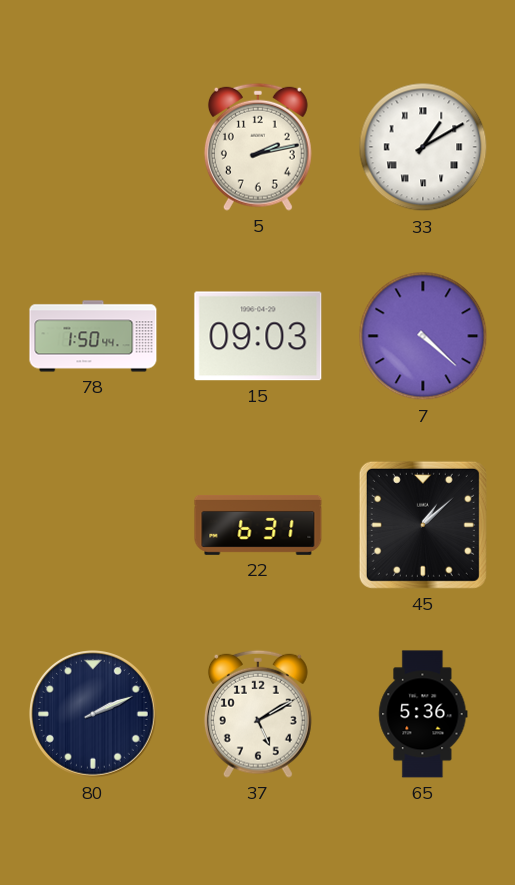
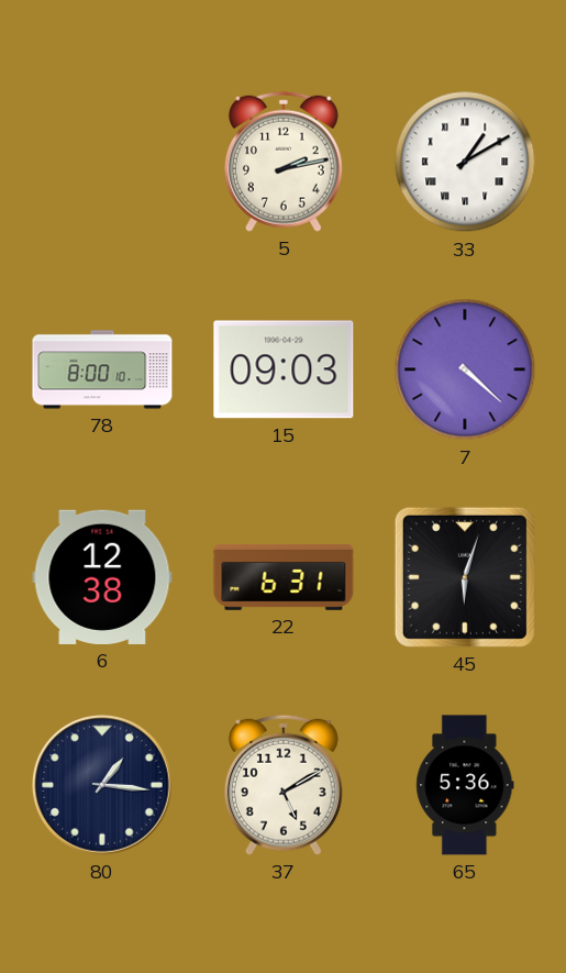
78: 1:50 -> 8:00
6: none -> 12:38
45: 1:08 -> 6:03
80: 2:11 -> 1:16
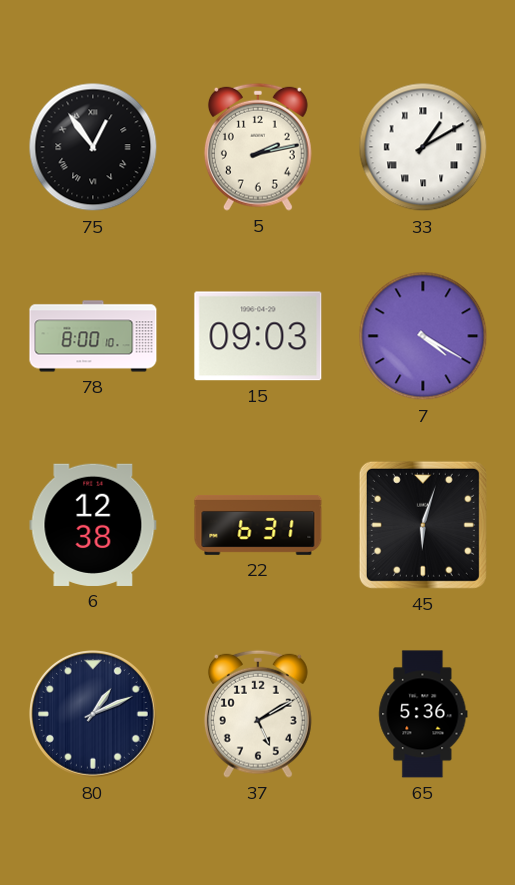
75: none -> 12:54
7: 4:22 -> 4:20
80: 1:16 -> 1:11
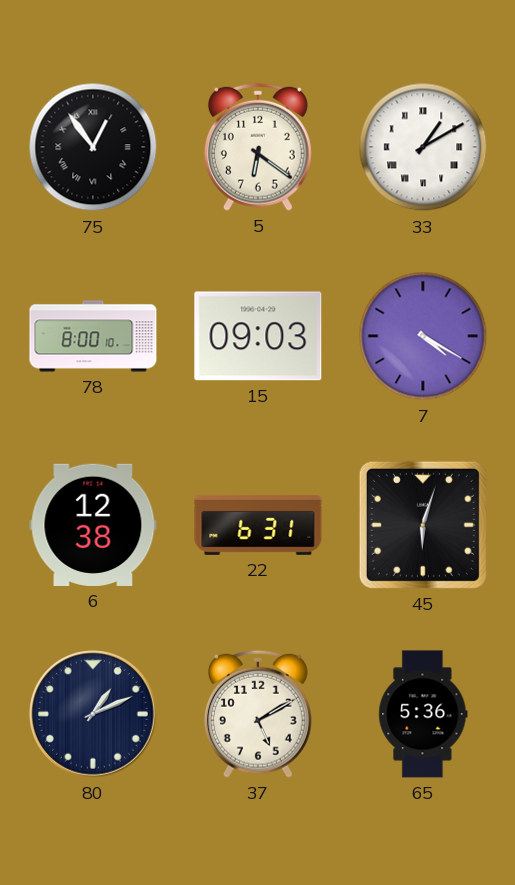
5: 2:13 -> 6:21
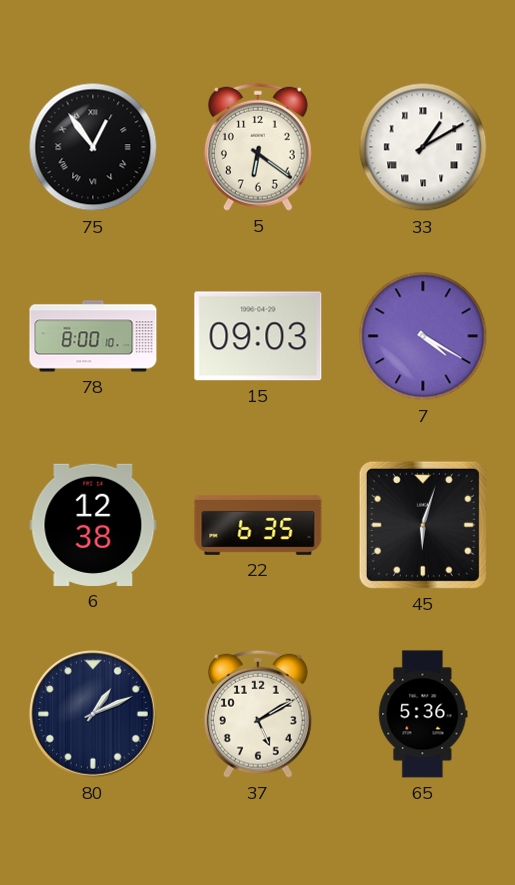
22: 6:31 -> 6:35
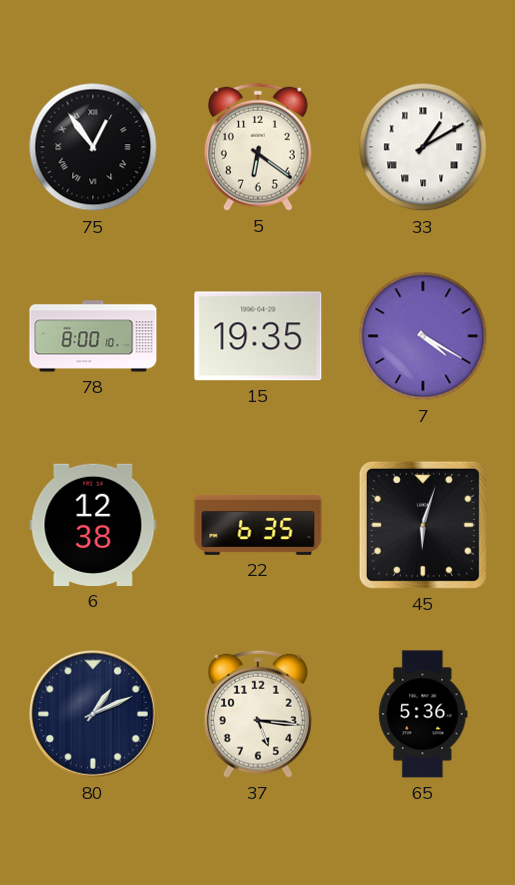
15: 09:03 -> 19:35
37: 5:10 -> 5:16
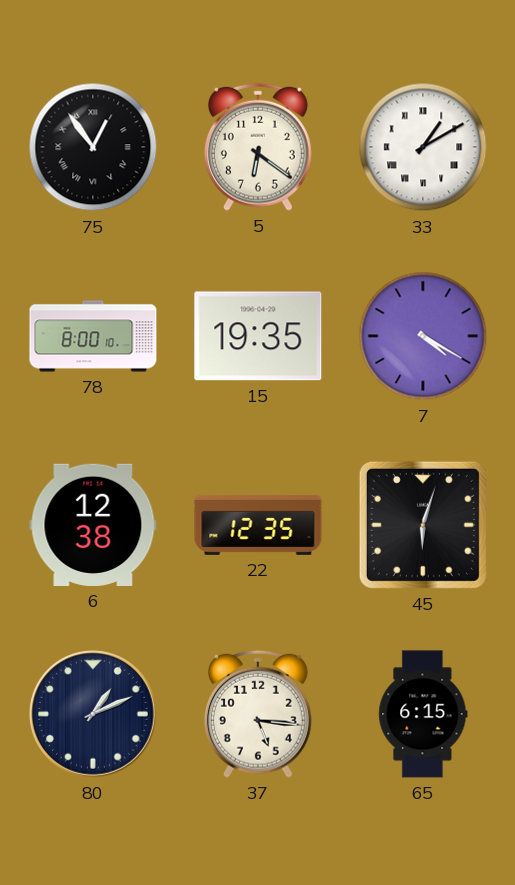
22: 6:35 -> 12:35
65: 5:36 -> 6:15
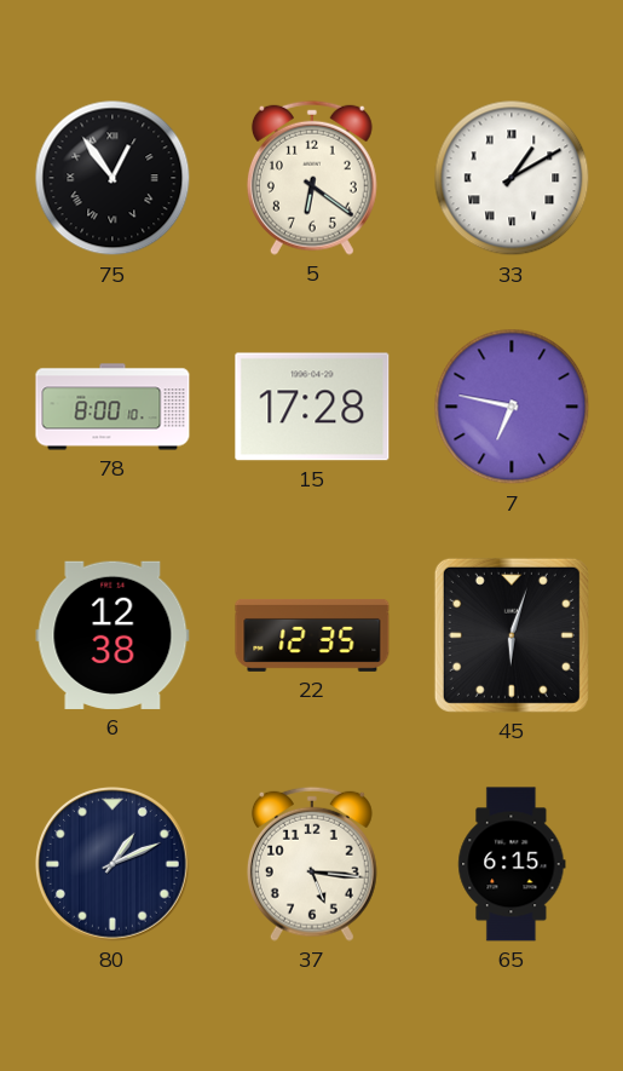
15: 19:35 -> 17:28
7: 4:20 -> 6:47
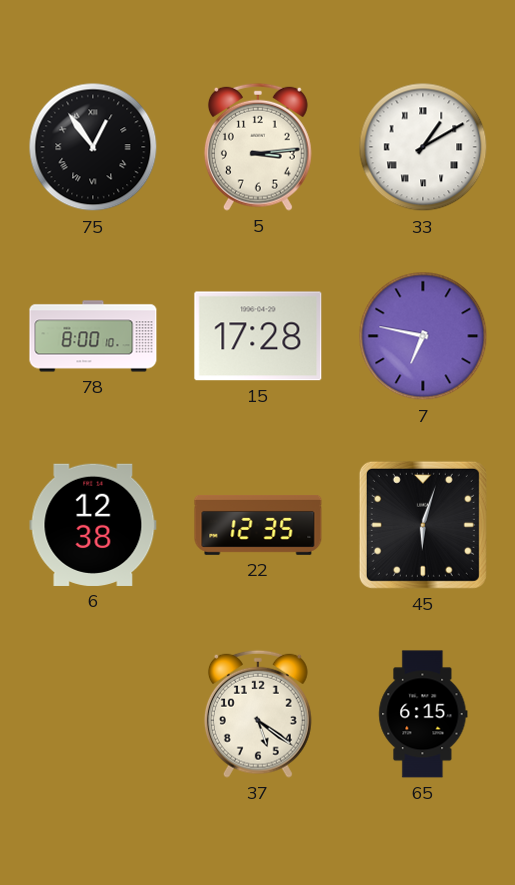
5: 6:21 -> 3:14
80: 1:11 -> none
37: 5:16 -> 5:21
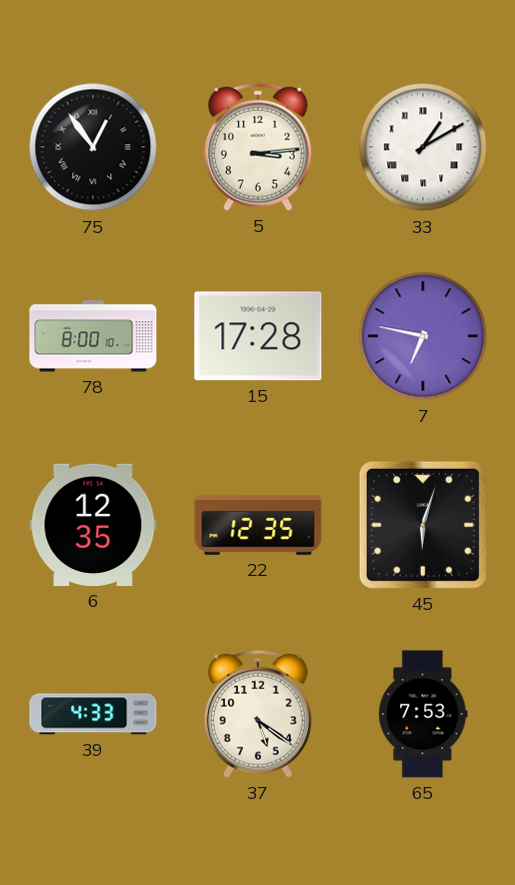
6: 12:38 -> 12:35
39: none -> 4:33
65: 6:15 -> 7:53
